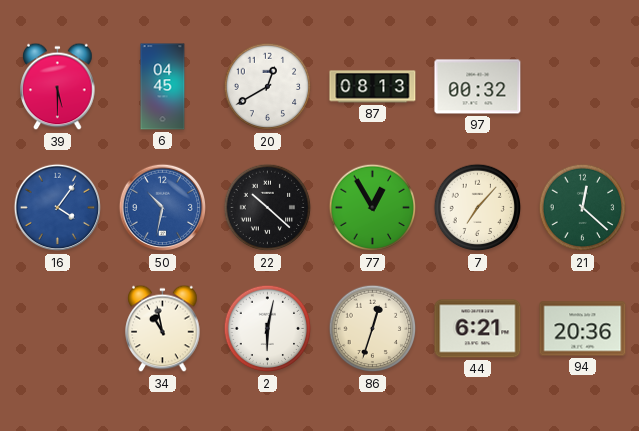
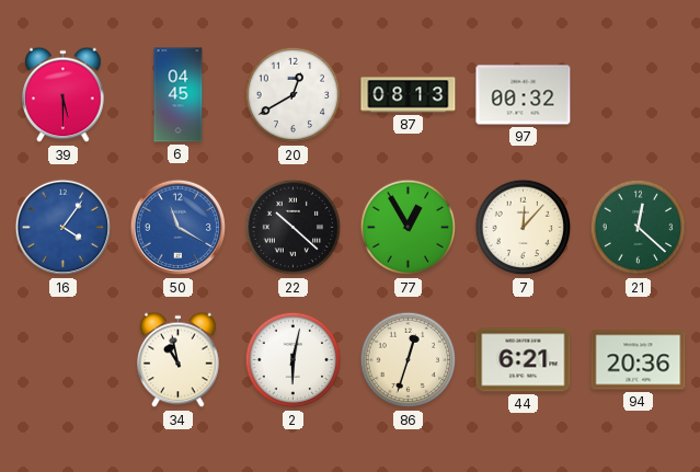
50: 10:32 -> 11:20
7: 7:07 -> 12:07
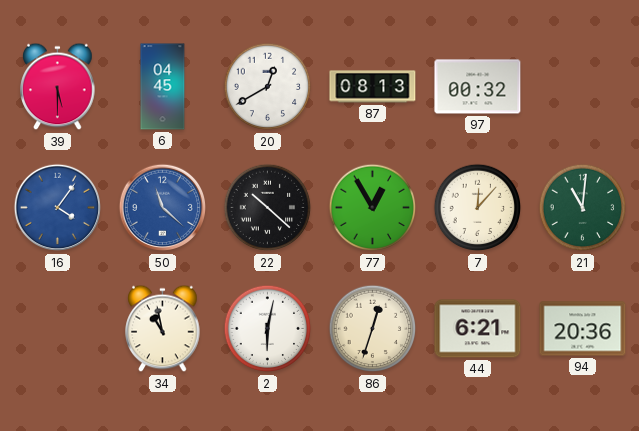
50: 11:20 -> 11:22
21: 12:22 -> 11:01
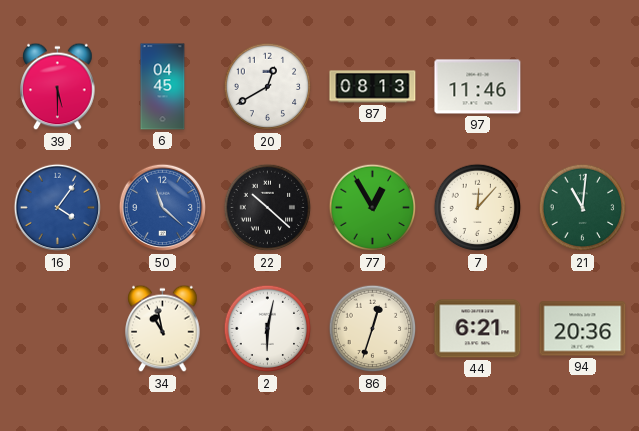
97: 00:32 -> 11:46
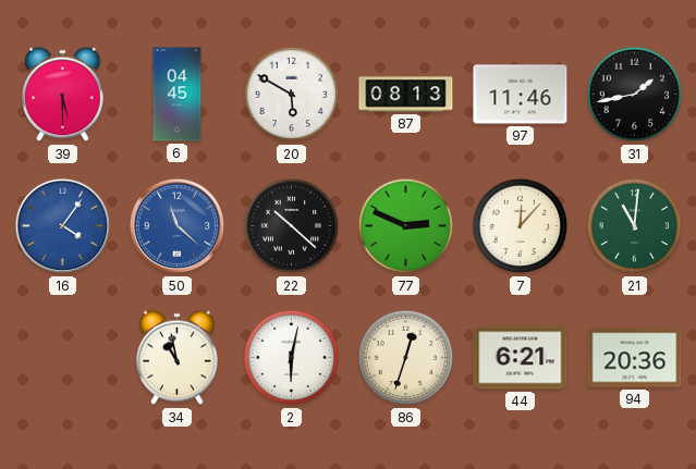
20: 12:40 -> 5:50
31: none -> 1:43
77: 12:55 -> 2:49
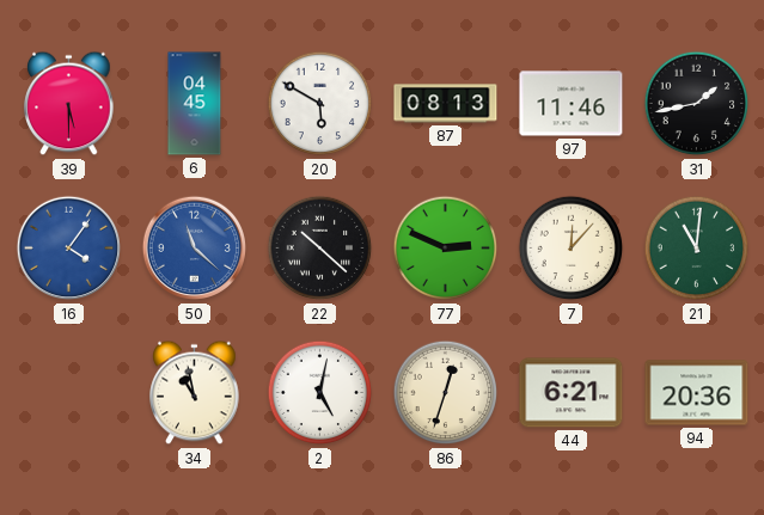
2: 6:02 -> 5:02
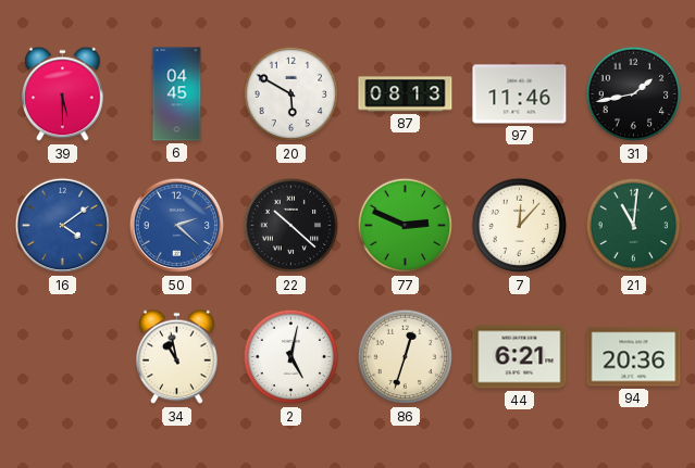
16: 4:06 -> 4:09
50: 11:22 -> 2:22
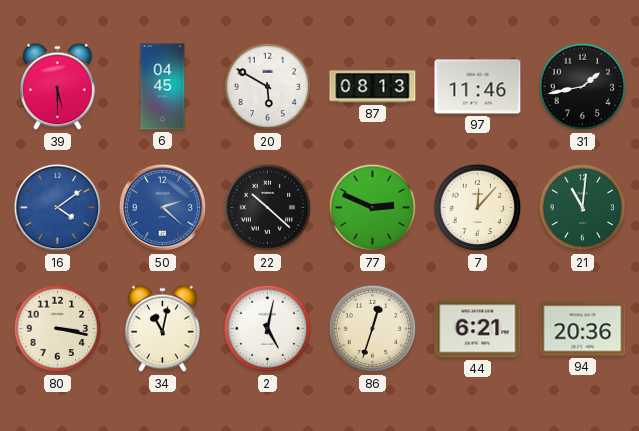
80: none -> 3:17
34: 10:58 -> 11:02
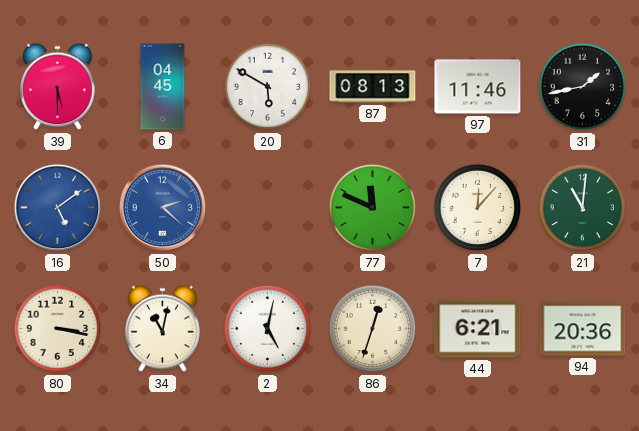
16: 4:09 -> 5:09
22: 10:22 -> none
77: 2:49 -> 11:49
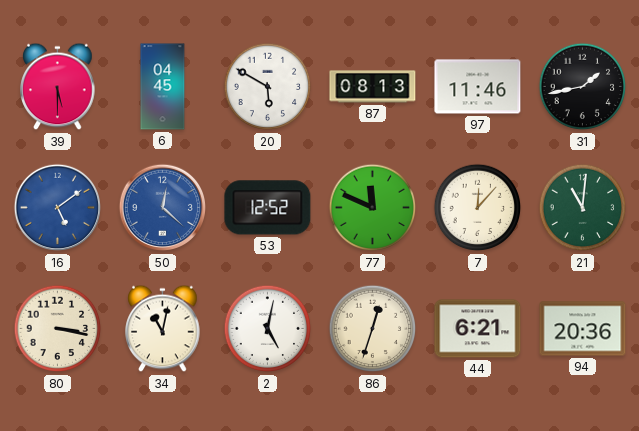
50: 2:22 -> 12:22
53: none -> 12:52
